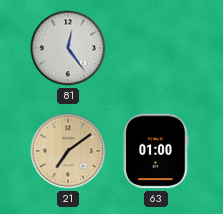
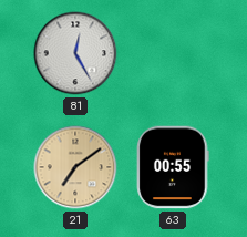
81: 12:24 -> 12:25
63: 01:00 -> 00:55
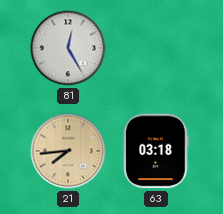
21: 7:09 -> 7:44
63: 00:55 -> 03:18
